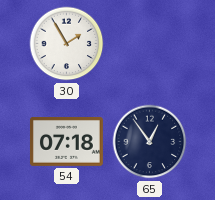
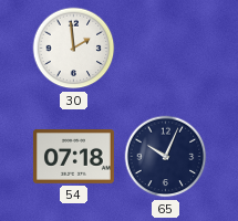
30: 1:55 -> 1:59
65: 12:54 -> 10:04
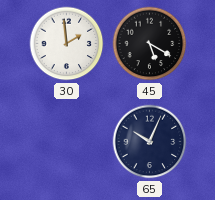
45: none -> 5:20
54: 07:18 -> none
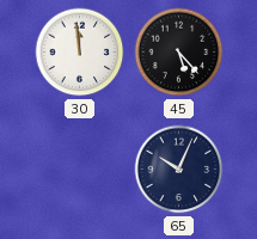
30: 1:59 -> 11:59
45: 5:20 -> 5:23
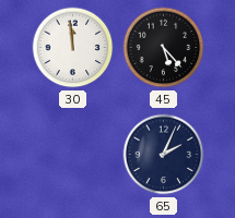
65: 10:04 -> 2:04
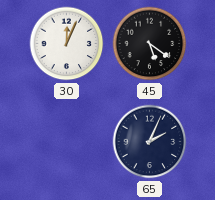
30: 11:59 -> 12:04
45: 5:23 -> 5:21
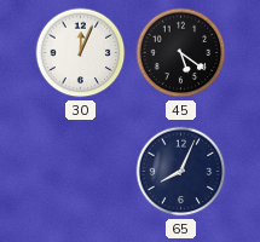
65: 2:04 -> 8:04
